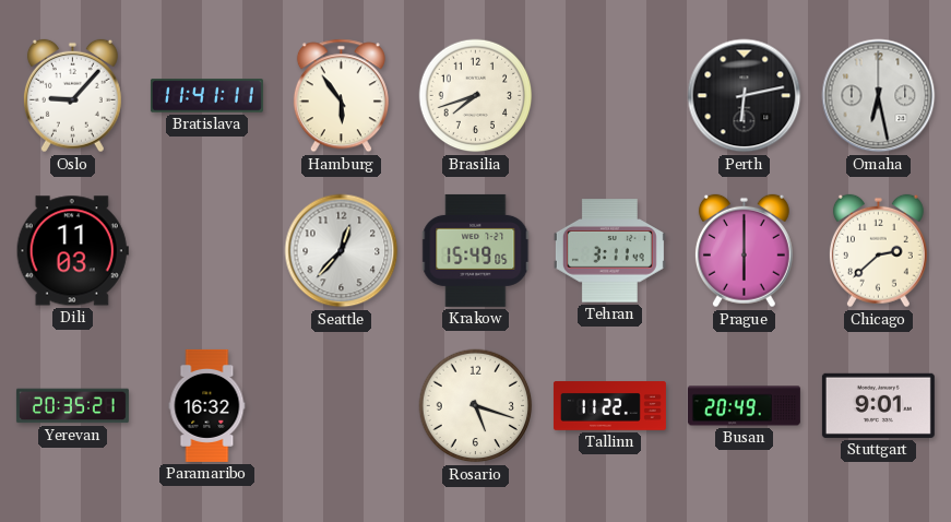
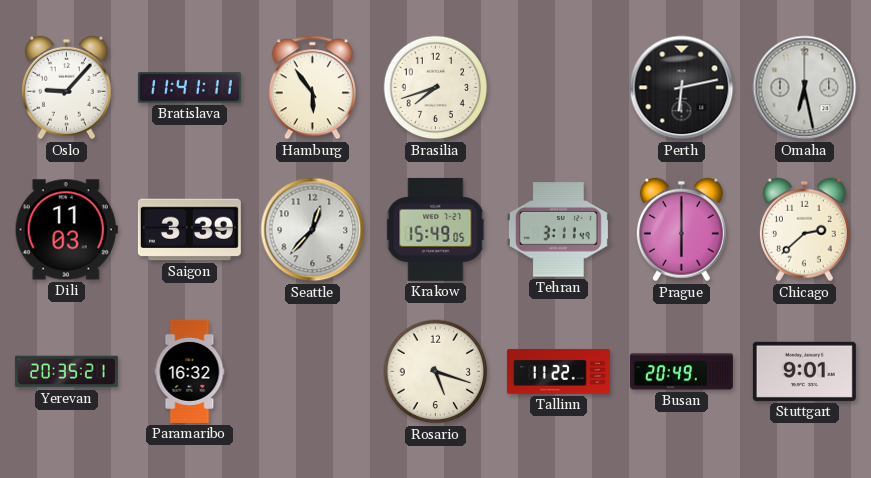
Saigon: none -> 3:39
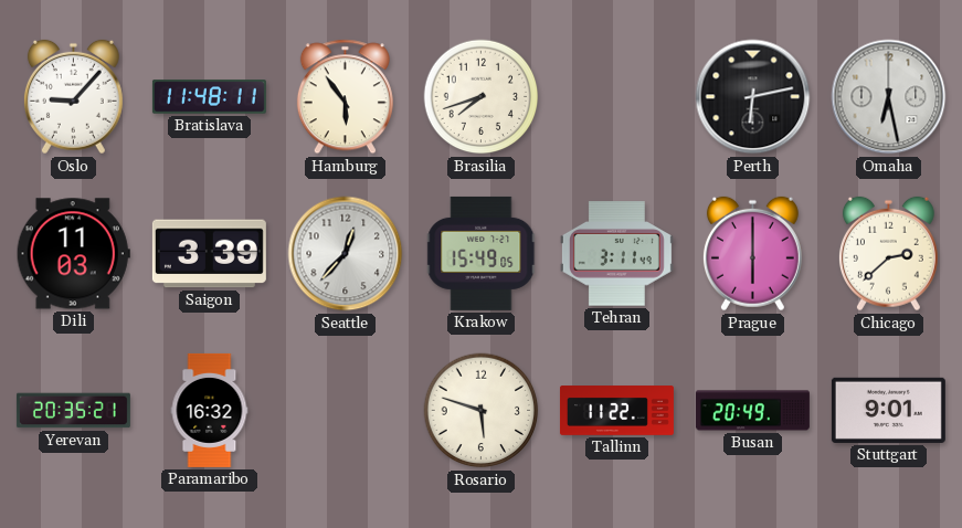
Bratislava: 11:41 -> 11:48
Rosario: 5:18 -> 5:48
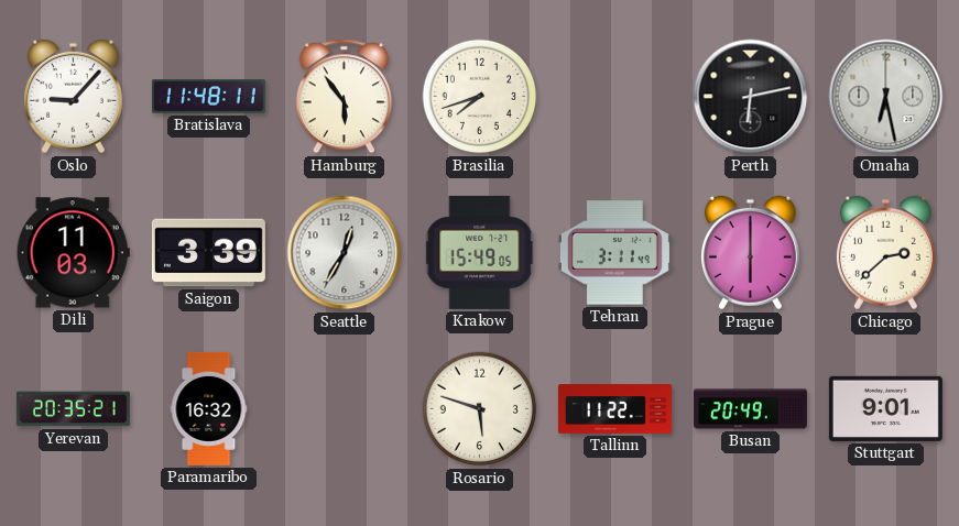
Seattle: 12:37 -> 12:35
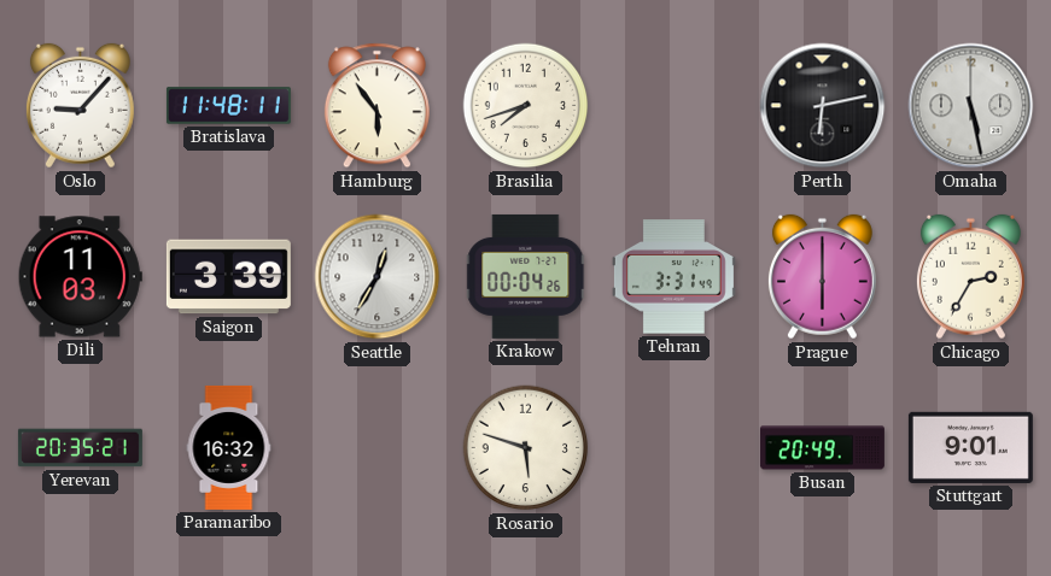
Omaha: 6:28 -> 5:28
Krakow: 15:49 -> 00:04
Tehran: 3:11 -> 3:31
Chicago: 2:38 -> 2:35
Tallinn: 11:22 -> none
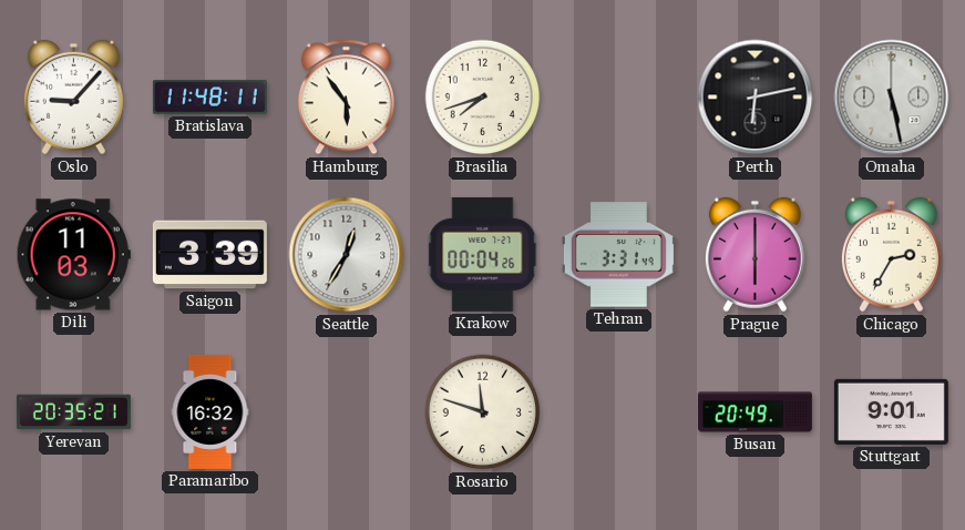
Rosario: 5:48 -> 11:48
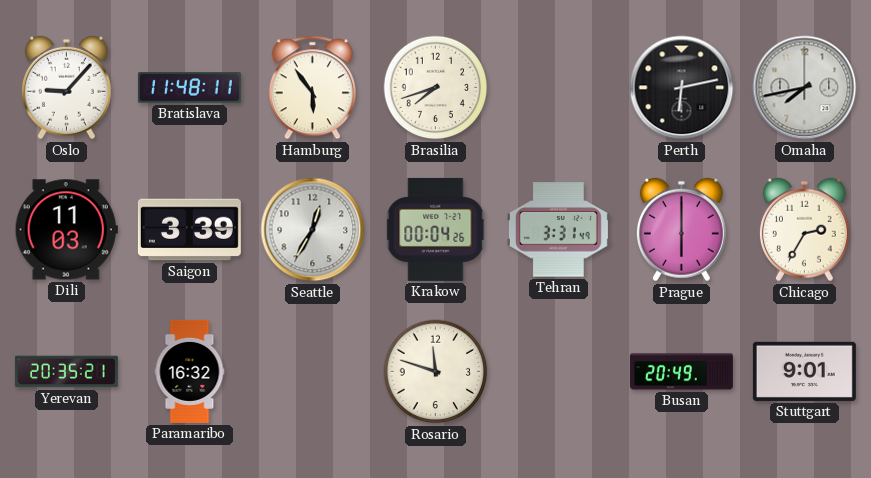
Omaha: 5:28 -> 7:43
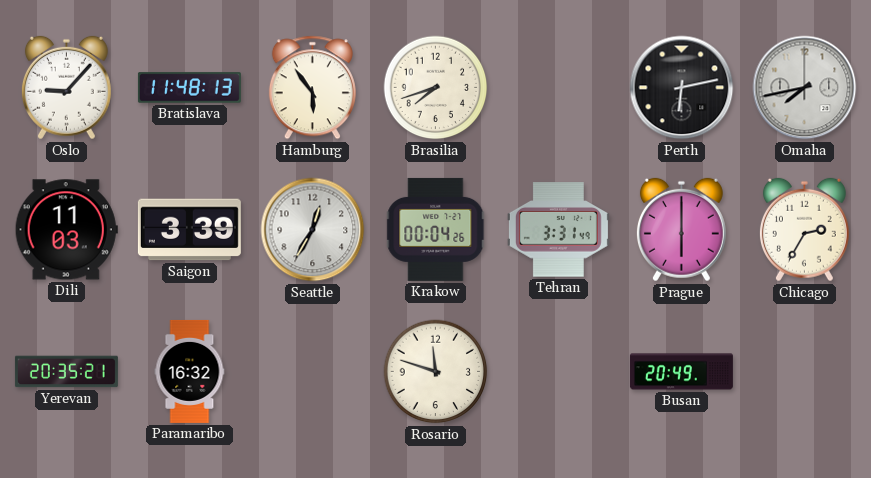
Bratislava: 11:48:11 -> 11:48:13
Stuttgart: 9:01 -> none
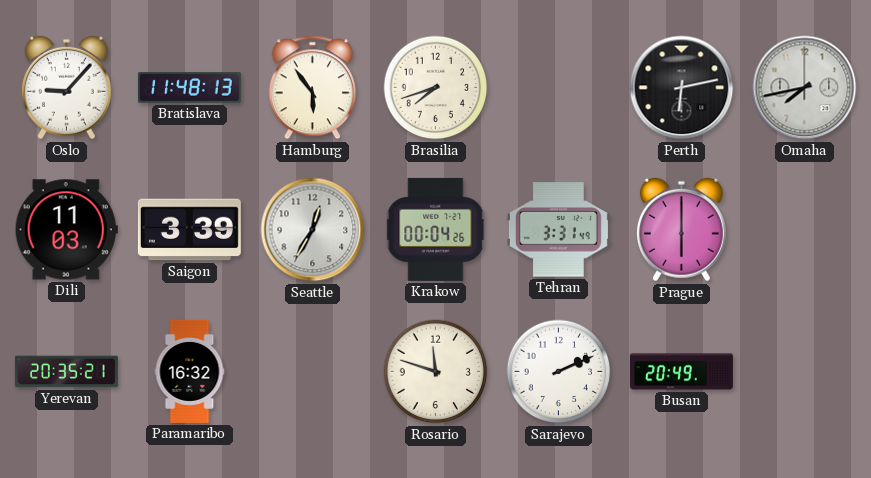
Chicago: 2:35 -> none
Sarajevo: none -> 2:11
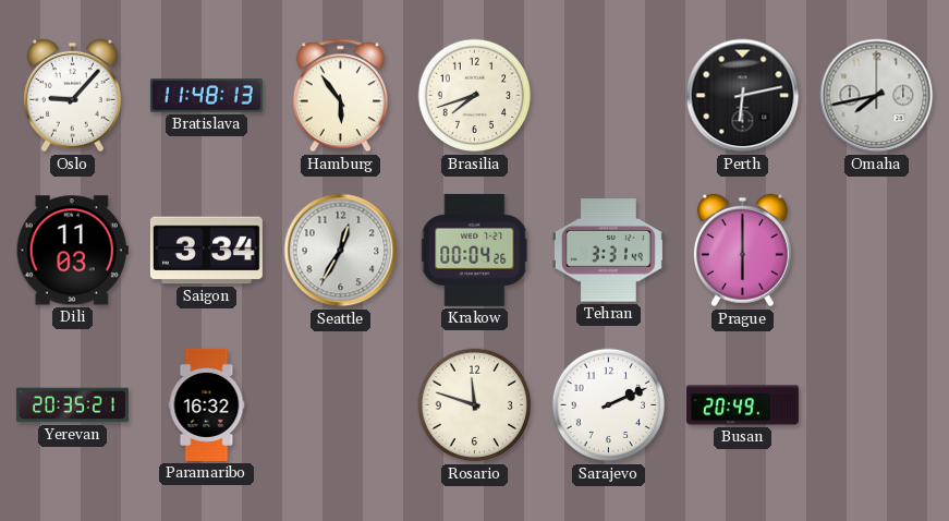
Saigon: 3:39 -> 3:34
